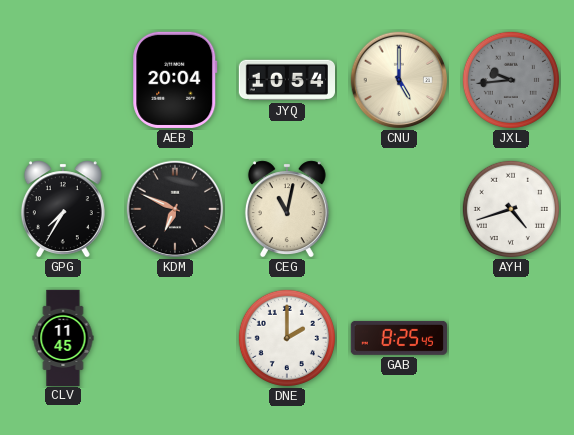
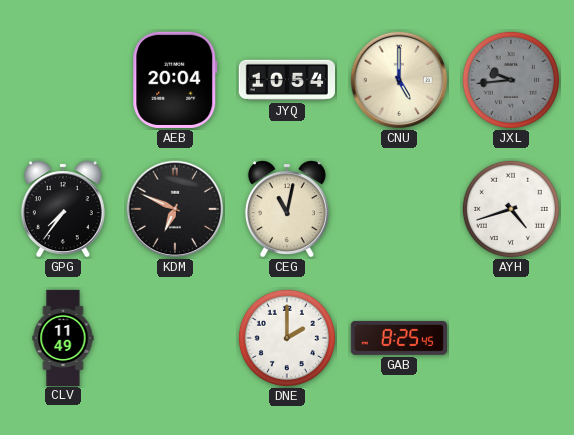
GPG: 7:35 -> 7:36
CLV: 11:45 -> 11:49
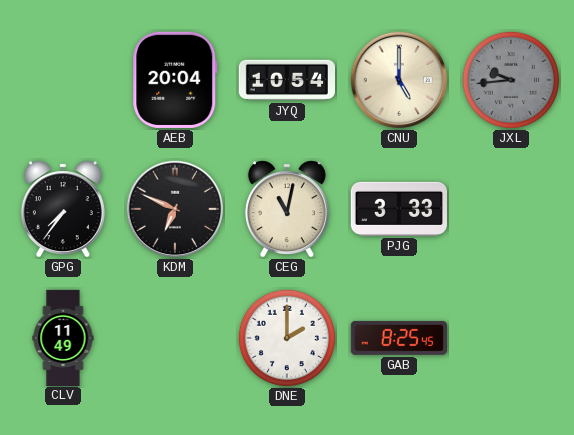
PJG: none -> 3:33
AYH: 4:42 -> none
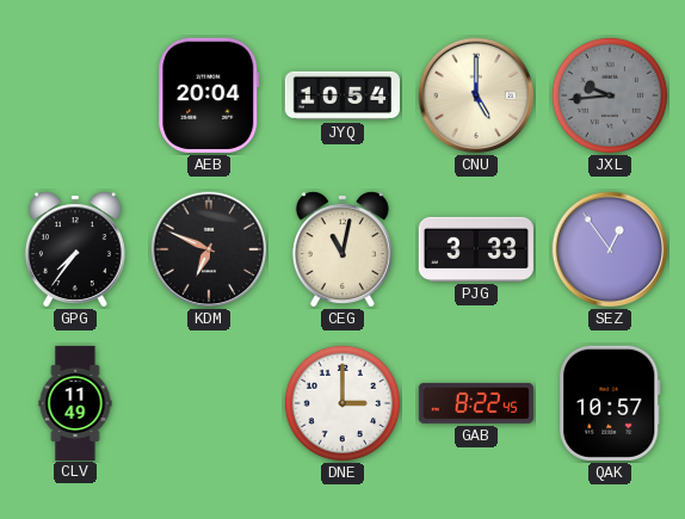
SEZ: none -> 12:54
DNE: 2:00 -> 3:00
GAB: 8:25 -> 8:22
QAK: none -> 10:57
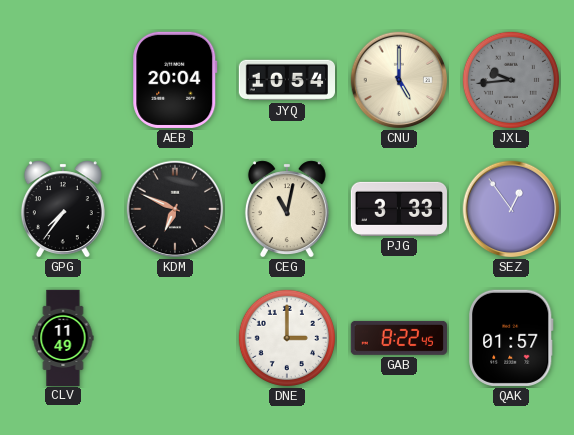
QAK: 10:57 -> 01:57
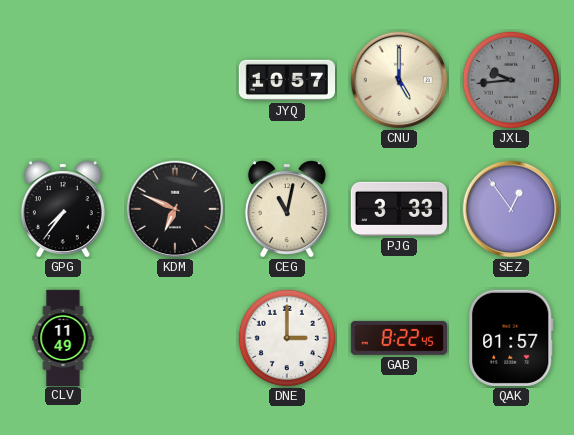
AEB: 20:04 -> none
JYQ: 10:54 -> 10:57
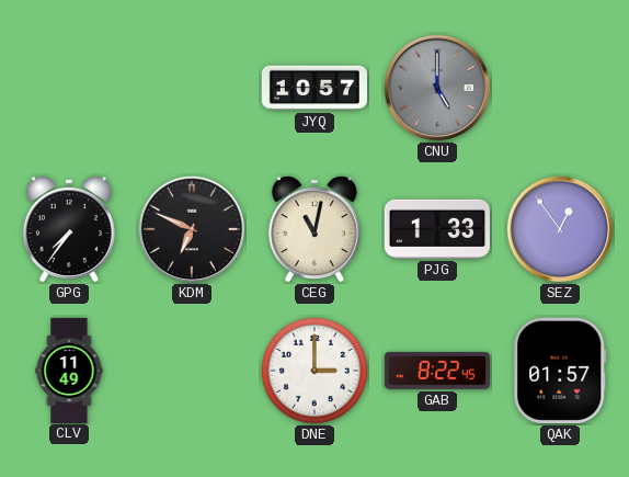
CNU dial: cream -> grey
JXL: 9:44 -> none
PJG: 3:33 -> 1:33
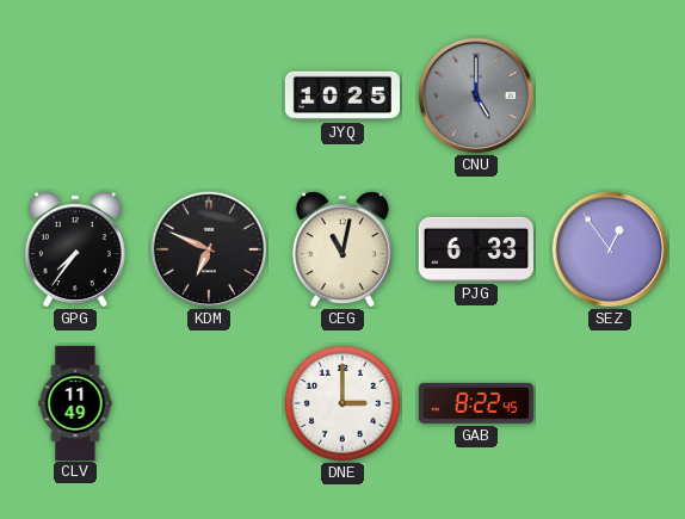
JYQ: 10:57 -> 10:25
PJG: 1:33 -> 6:33
QAK: 01:57 -> none
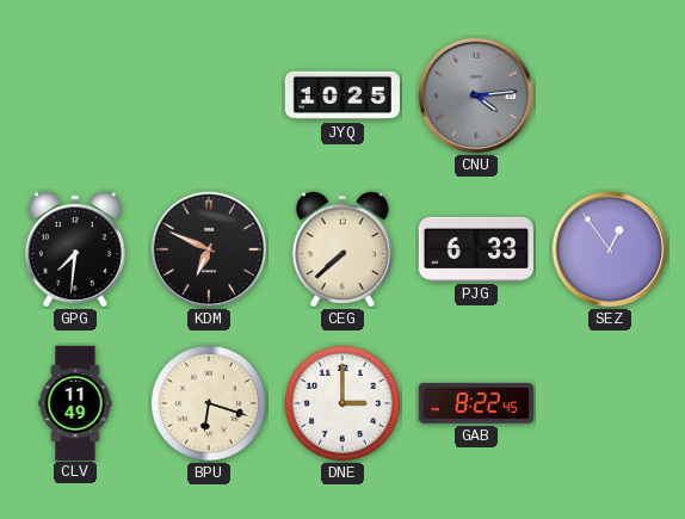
CNU: 5:00 -> 4:14
GPG: 7:36 -> 7:31
CEG: 11:02 -> 7:38
BPU: none -> 6:18
